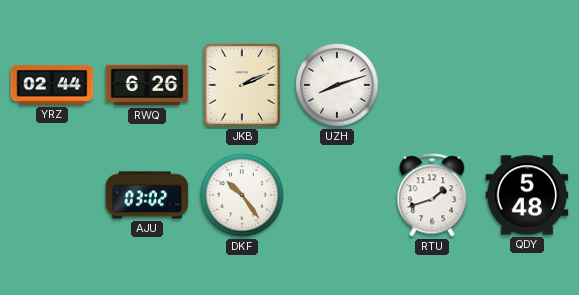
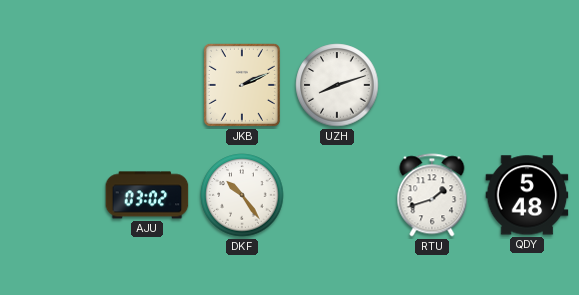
YRZ: 02:44 -> none
RWQ: 6:26 -> none
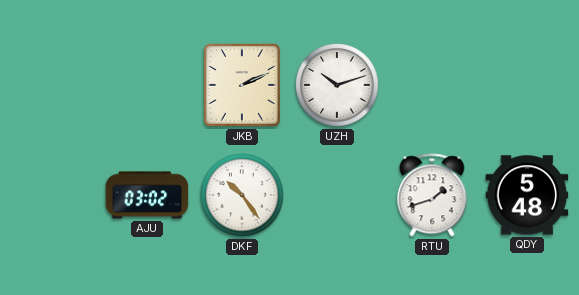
UZH: 8:12 -> 10:12
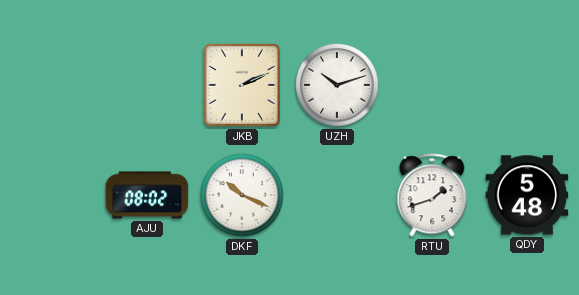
AJU: 03:02 -> 08:02
DKF: 10:24 -> 10:19
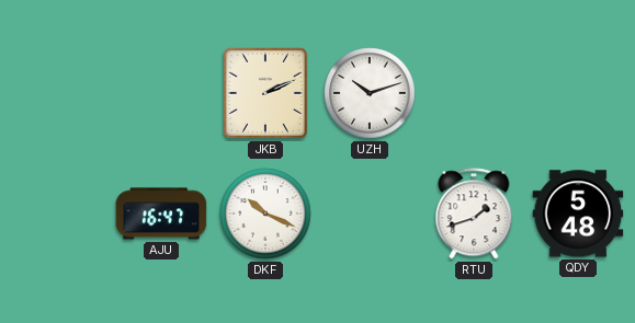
AJU: 08:02 -> 16:47
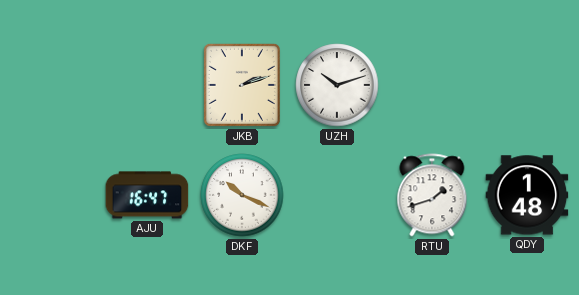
JKB: 2:11 -> 2:12
QDY: 5:48 -> 1:48
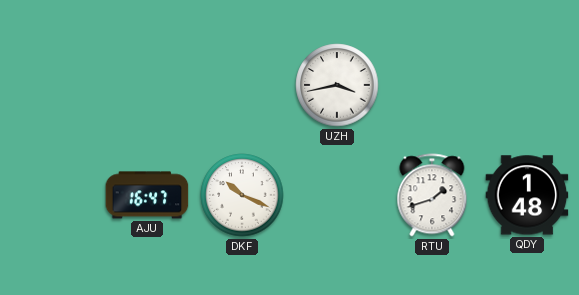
JKB: 2:12 -> none
UZH: 10:12 -> 3:43
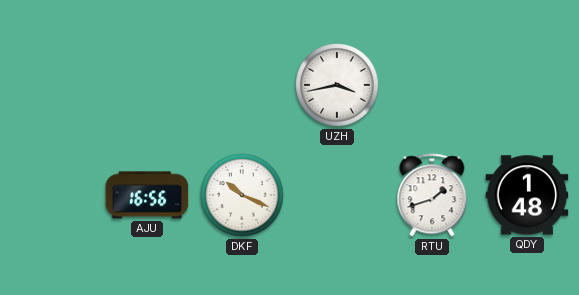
AJU: 16:47 -> 16:56
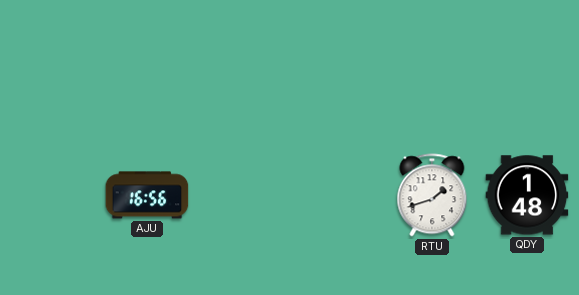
UZH: 3:43 -> none
DKF: 10:19 -> none
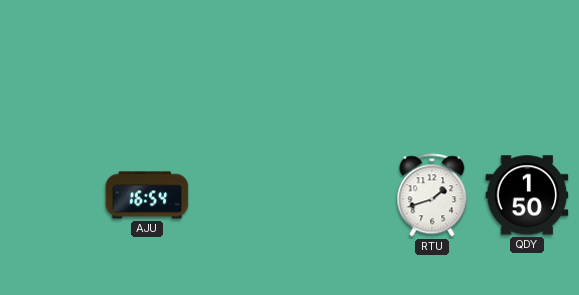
AJU: 16:56 -> 16:54
QDY: 1:48 -> 1:50
